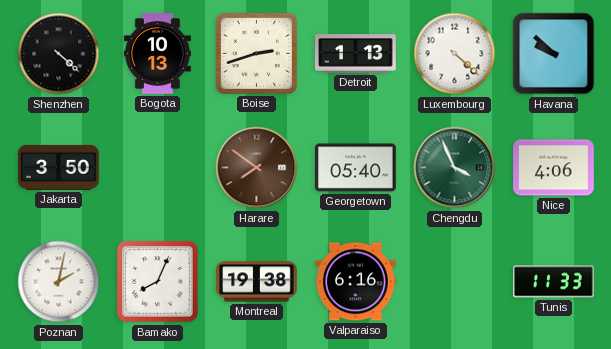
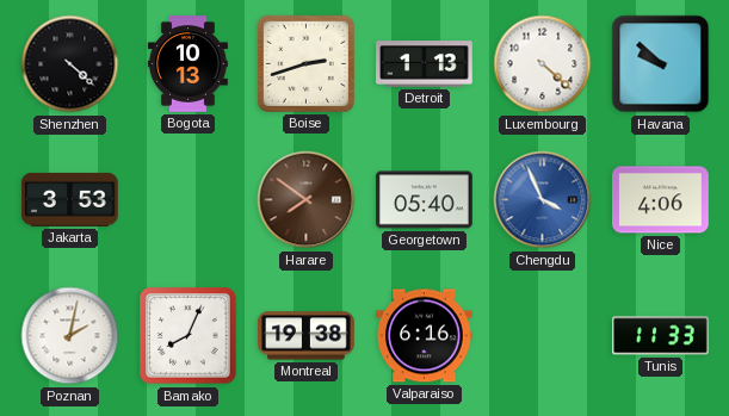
Jakarta: 3:50 -> 3:53
Chengdu dial: green -> blue
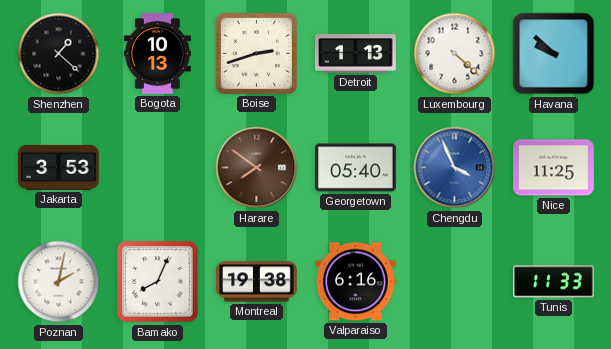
Shenzhen: 4:22 -> 1:22
Nice: 4:06 -> 11:25
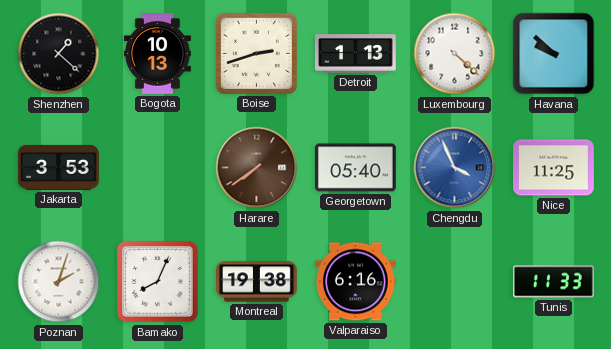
Harare: 7:51 -> 7:39
Poznan: 2:02 -> 2:03
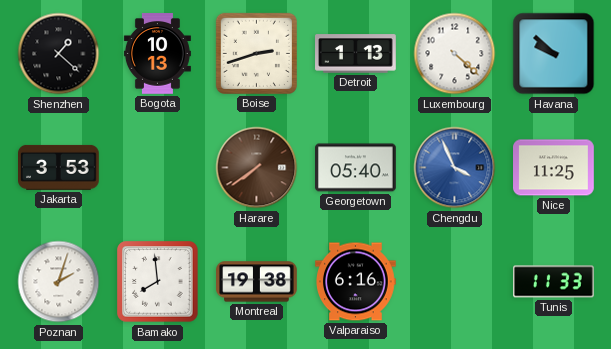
Bamako: 8:04 -> 7:59
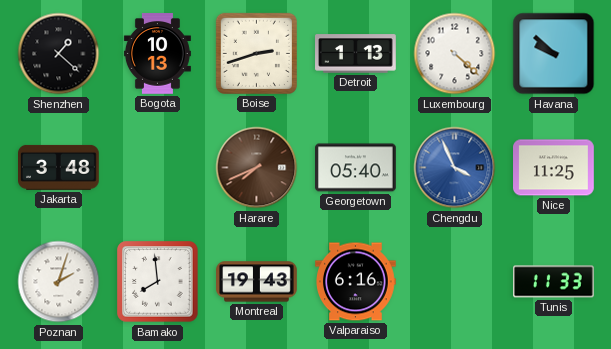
Jakarta: 3:53 -> 3:48
Harare: 7:39 -> 7:41
Montreal: 19:38 -> 19:43
